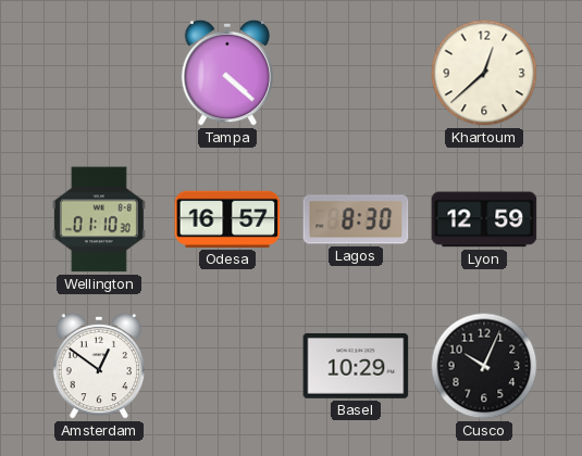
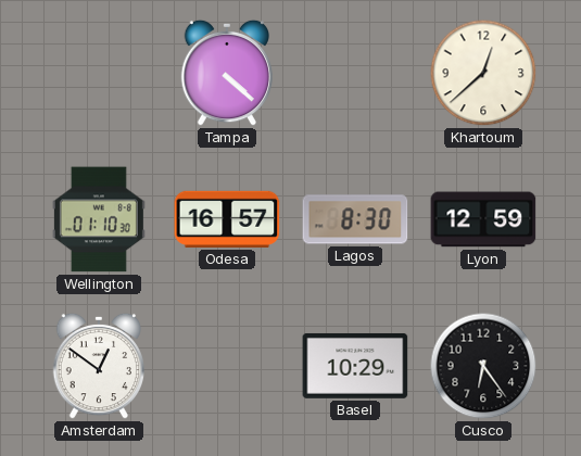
Cusco: 10:04 -> 6:24
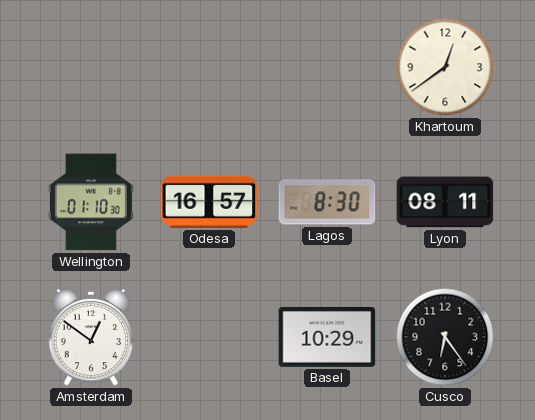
Tampa: 4:22 -> none
Khartoum: 12:38 -> 12:39
Lyon: 12:59 -> 08:11
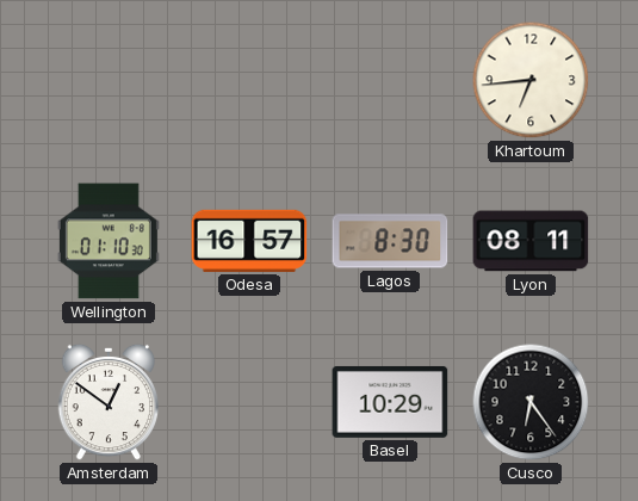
Khartoum: 12:39 -> 6:44
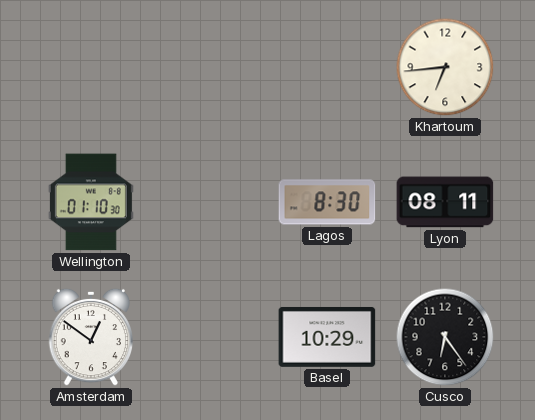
Odesa: 16:57 -> none
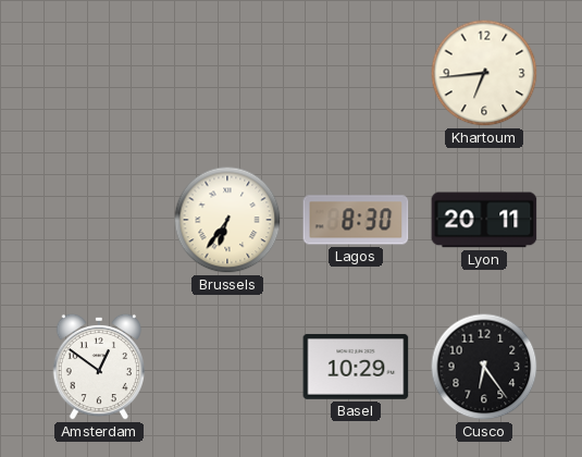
Wellington: 01:10 -> none
Brussels: none -> 6:36
Lyon: 08:11 -> 20:11
